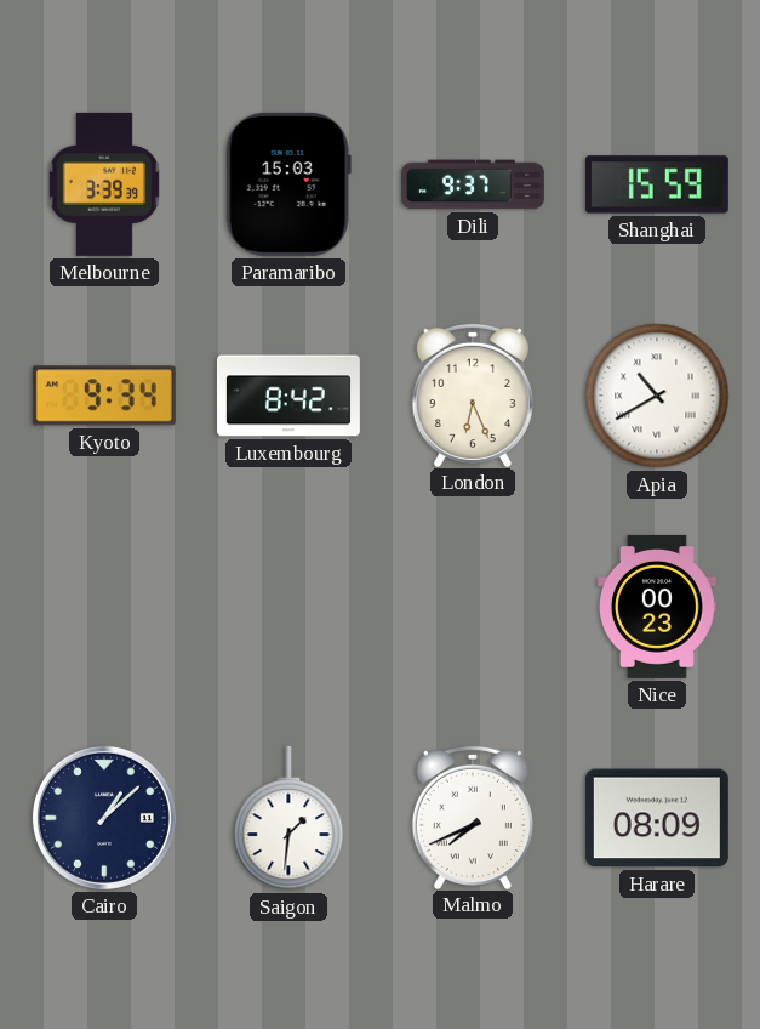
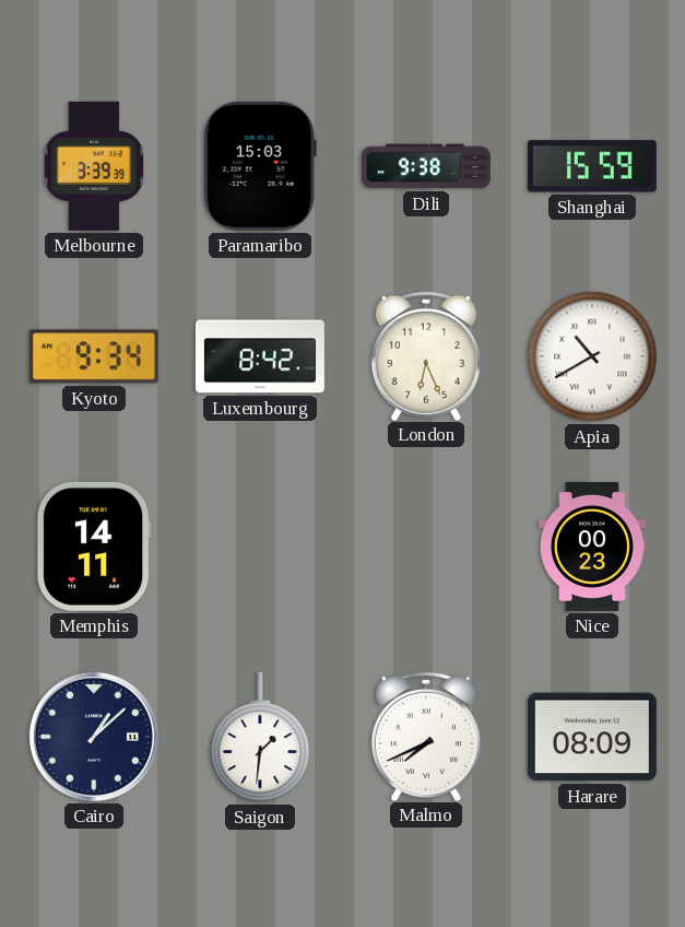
Dili: 9:37 -> 9:38
Memphis: none -> 14:11
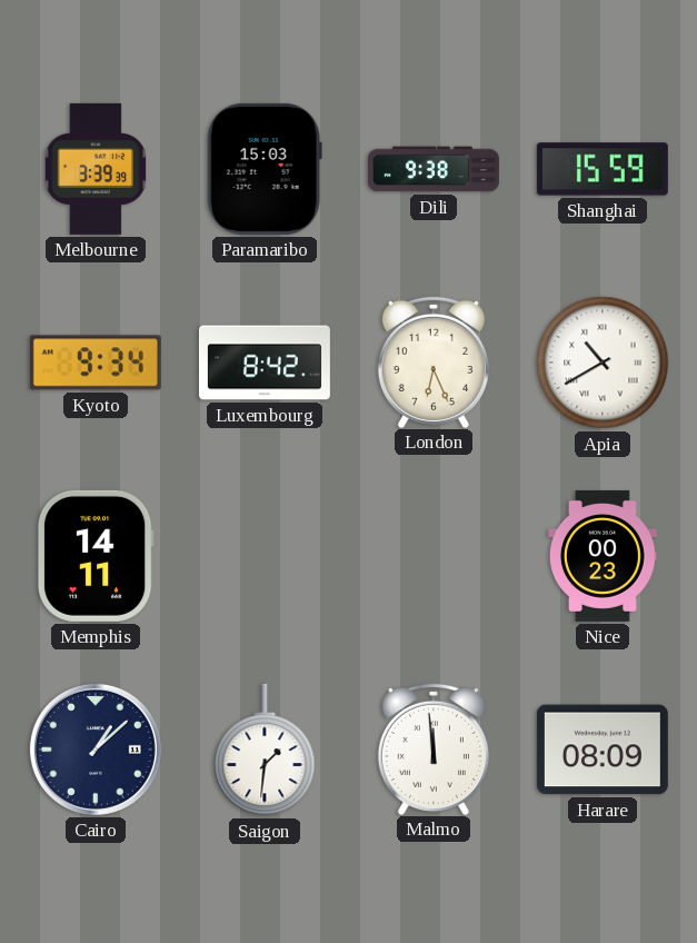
Malmo: 7:41 -> 11:59
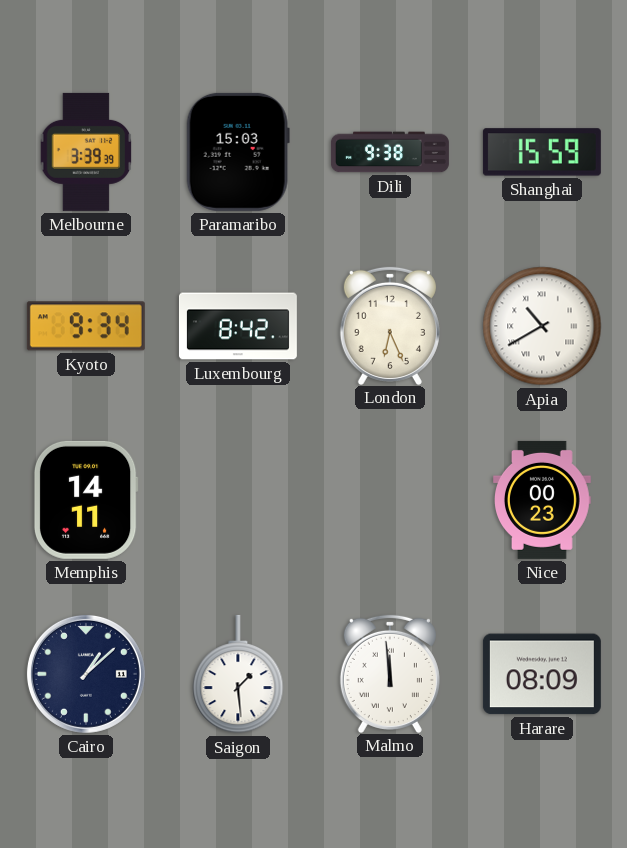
Saigon: 1:31 -> 1:29
